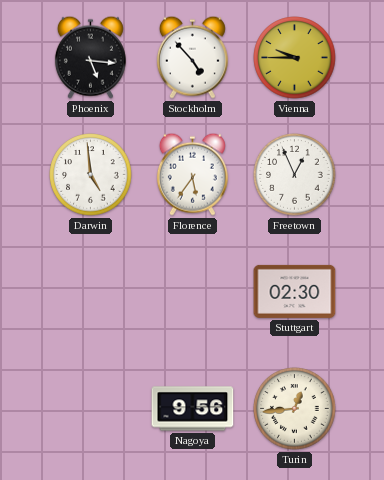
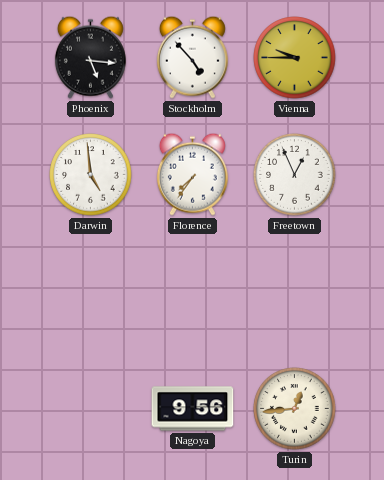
Florence: 5:36 -> 7:36
Stuttgart: 02:30 -> none
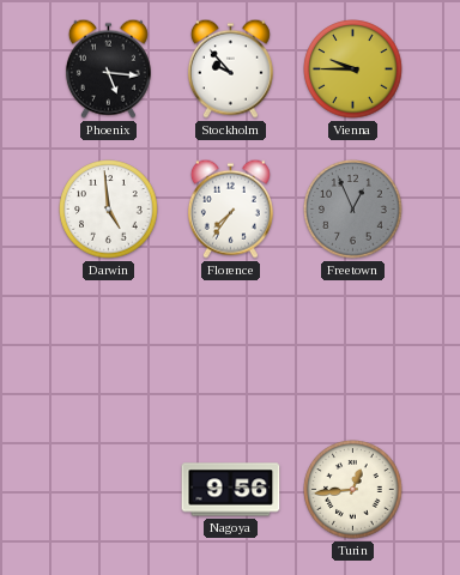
Stockholm: 4:53 -> 9:53
Freetown dial: white -> grey
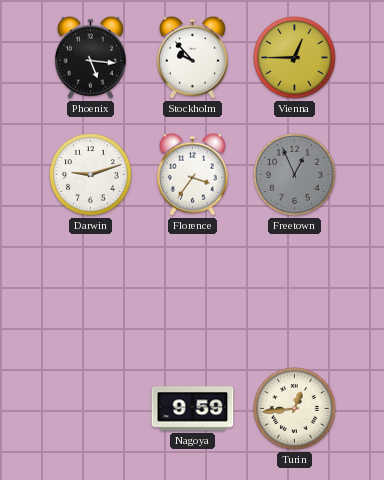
Vienna: 9:45 -> 12:45
Darwin: 4:59 -> 9:12
Florence: 7:36 -> 3:36
Nagoya: 9:56 -> 9:59
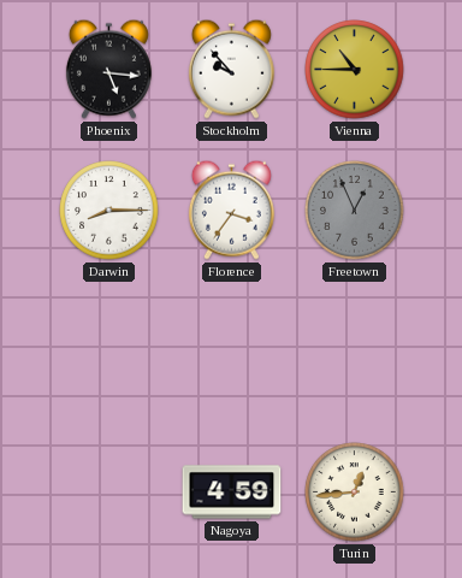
Vienna: 12:45 -> 10:45
Darwin: 9:12 -> 8:15
Nagoya: 9:59 -> 4:59
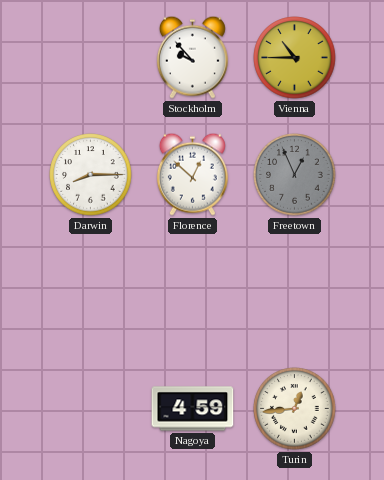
Phoenix: 5:16 -> none
Florence: 3:36 -> 12:52
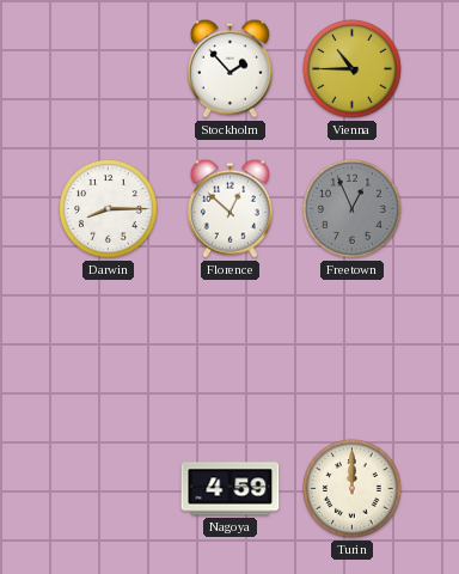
Stockholm: 9:53 -> 1:53
Turin: 12:44 -> 12:00
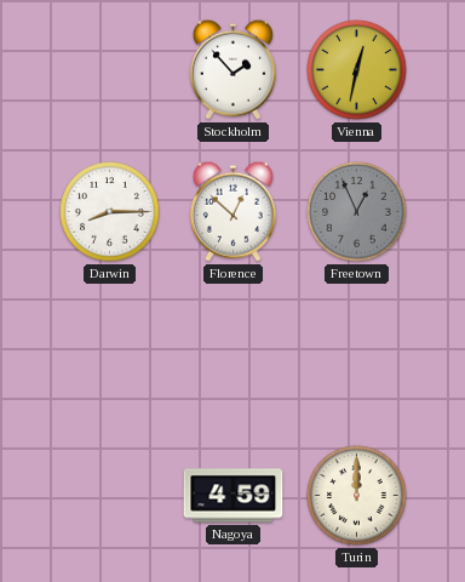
Vienna: 10:45 -> 12:32
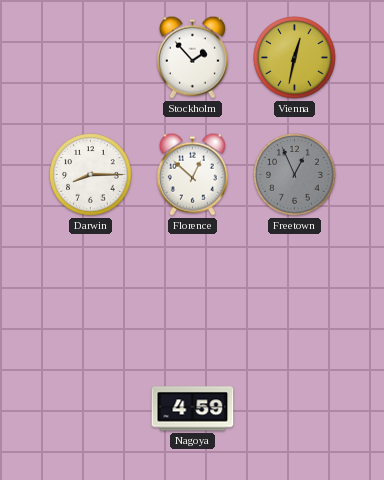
Turin: 12:00 -> none
